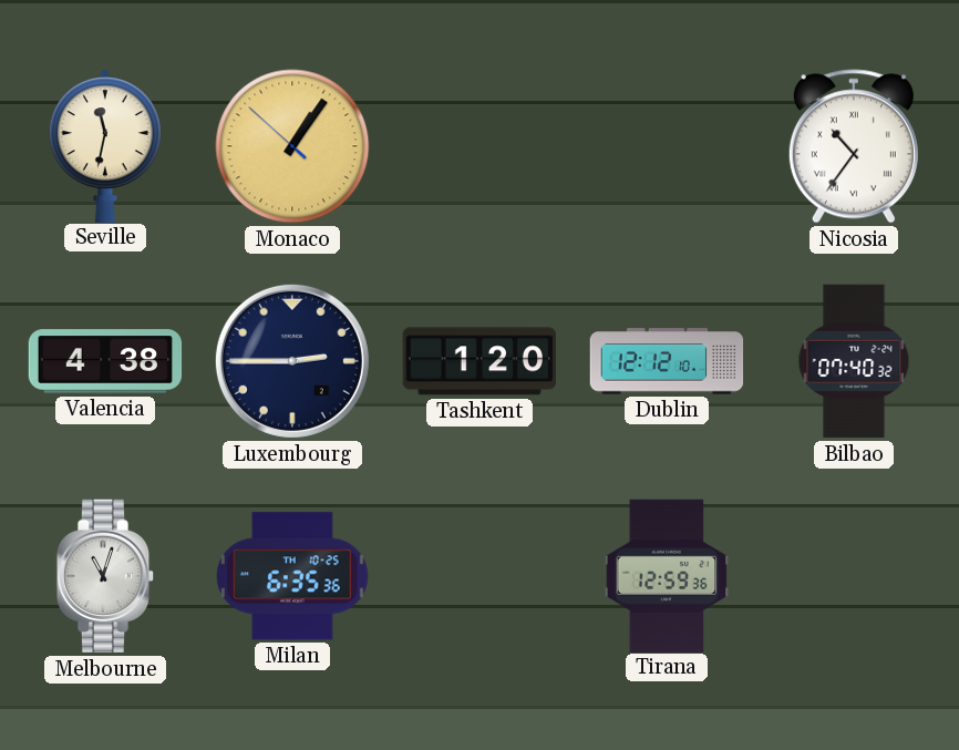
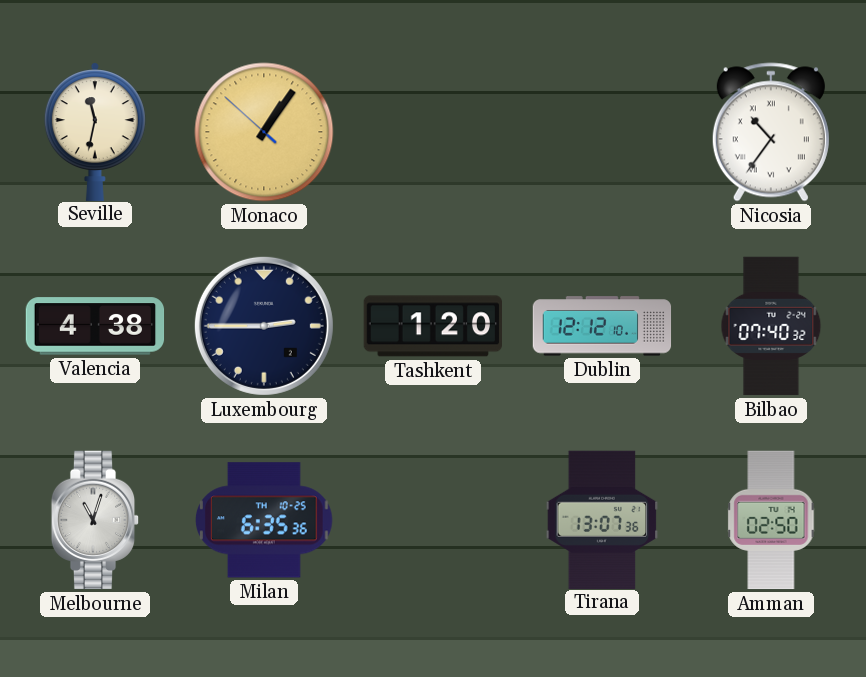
Tirana: 12:59 -> 13:07
Amman: none -> 02:50
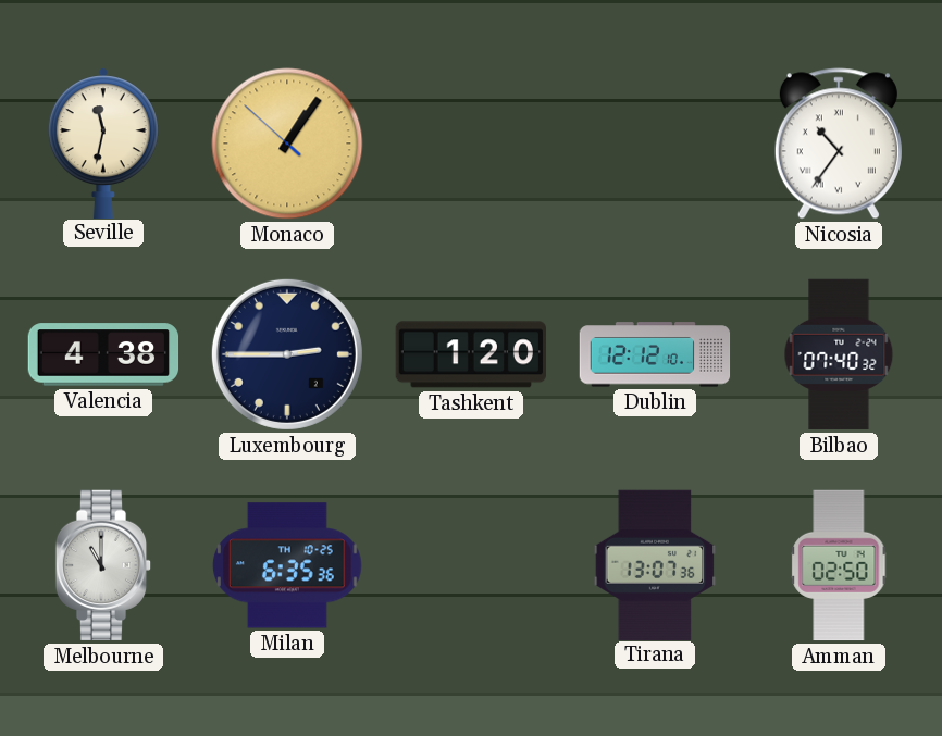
Melbourne: 11:03 -> 11:00
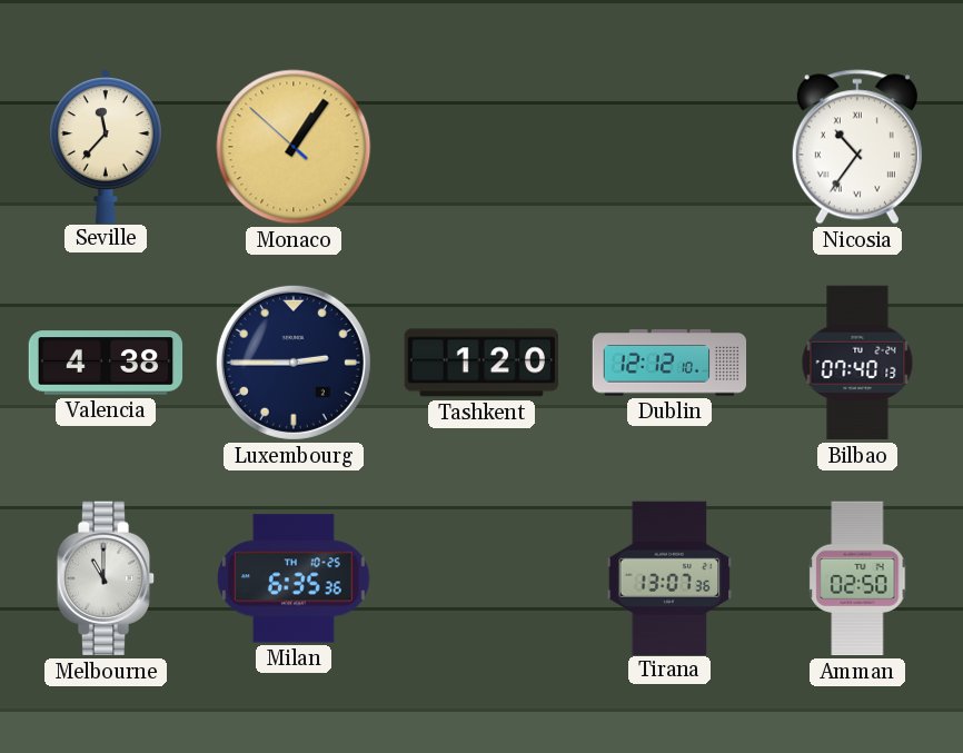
Seville: 11:32 -> 11:37
Bilbao: 07:40:32 -> 07:40:13
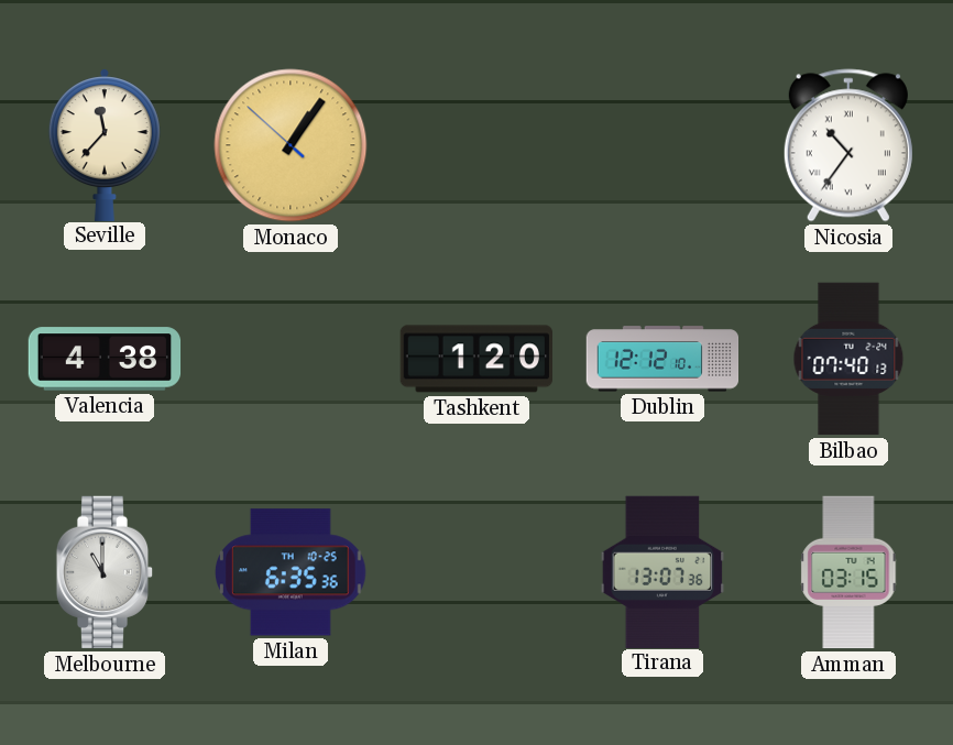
Luxembourg: 2:45 -> none
Amman: 02:50 -> 03:15
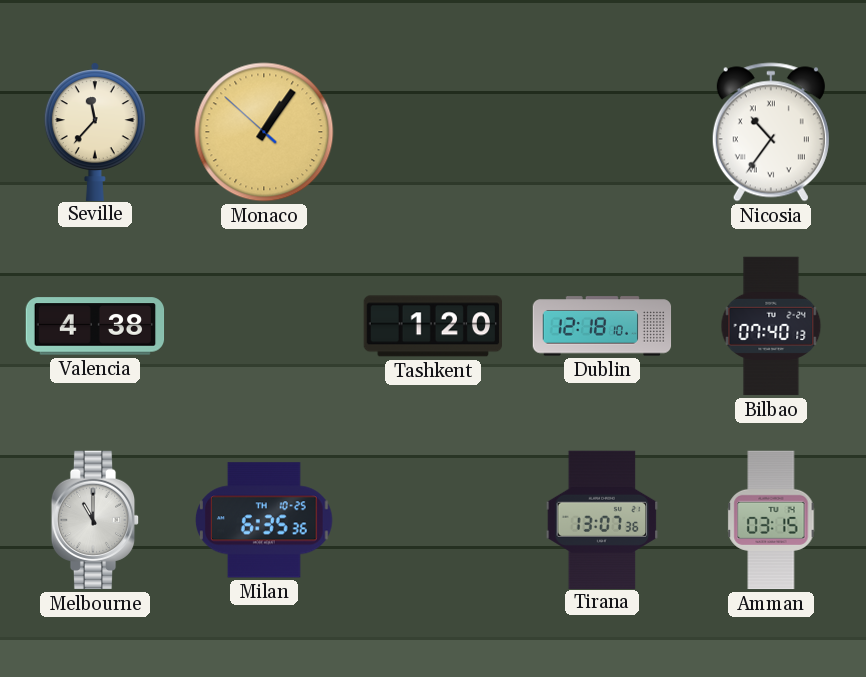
Dublin: 12:12 -> 12:18
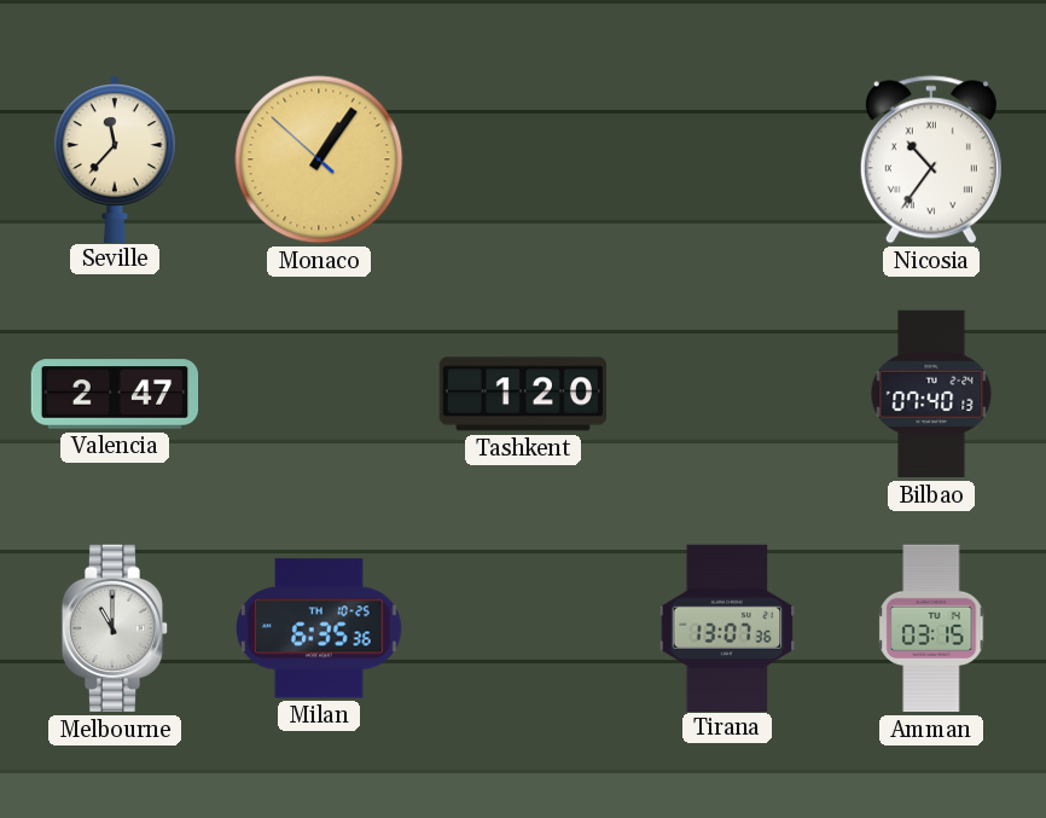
Valencia: 4:38 -> 2:47
Dublin: 12:18 -> none
